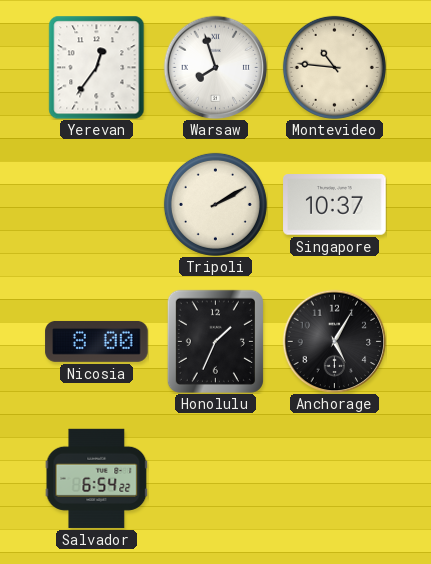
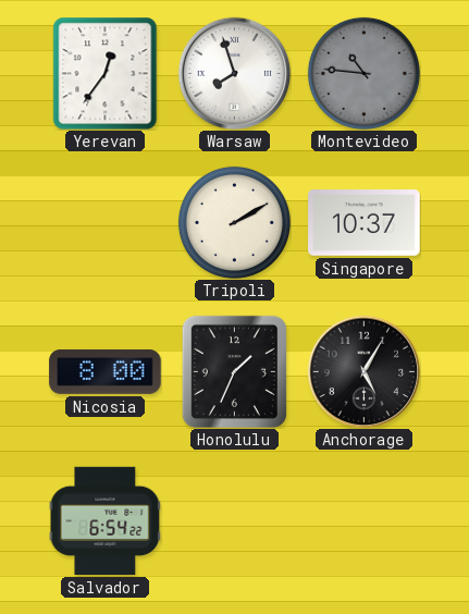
Montevideo dial: cream -> grey
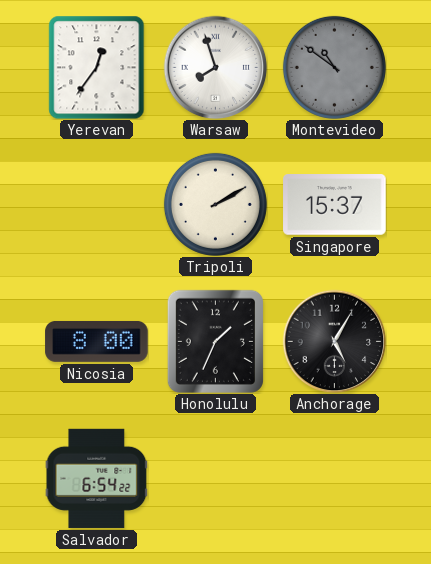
Montevideo: 10:46 -> 10:51
Singapore: 10:37 -> 15:37
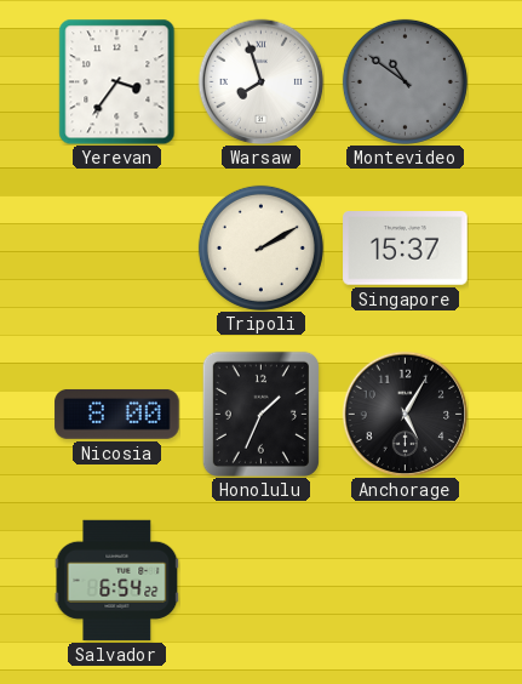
Yerevan: 12:36 -> 3:36
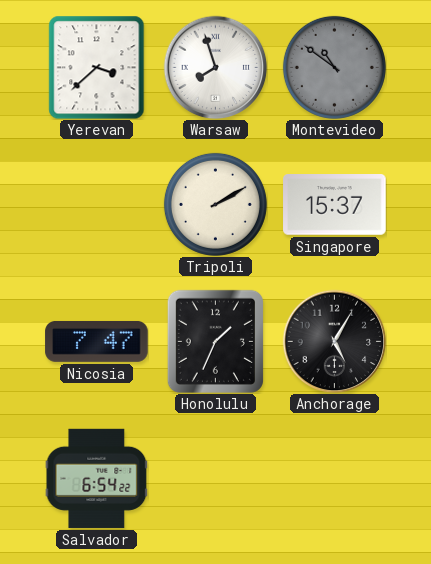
Yerevan: 3:36 -> 3:38
Nicosia: 8:00 -> 7:47
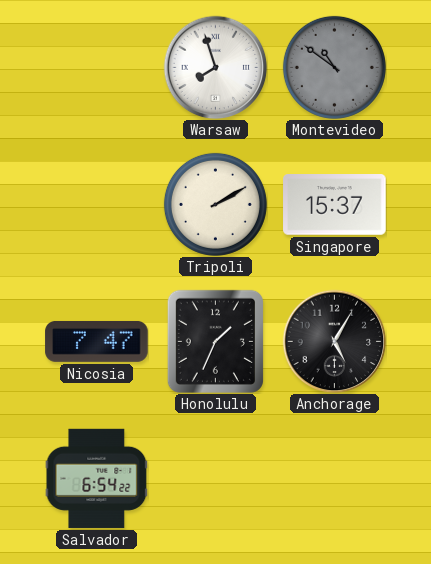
Yerevan: 3:38 -> none
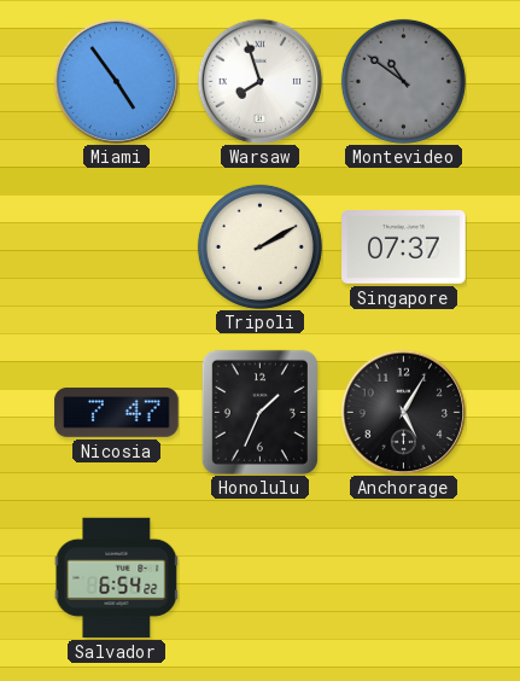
Miami: none -> 4:54
Singapore: 15:37 -> 07:37
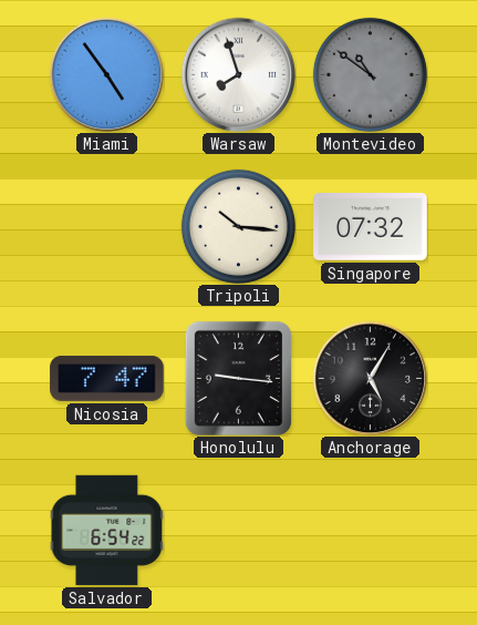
Tripoli: 2:10 -> 10:16
Singapore: 07:37 -> 07:32
Honolulu: 1:34 -> 9:16
